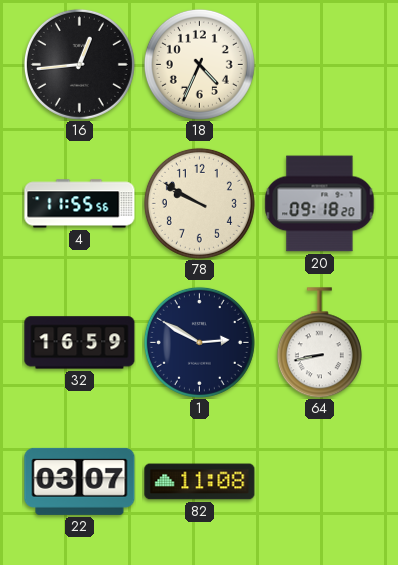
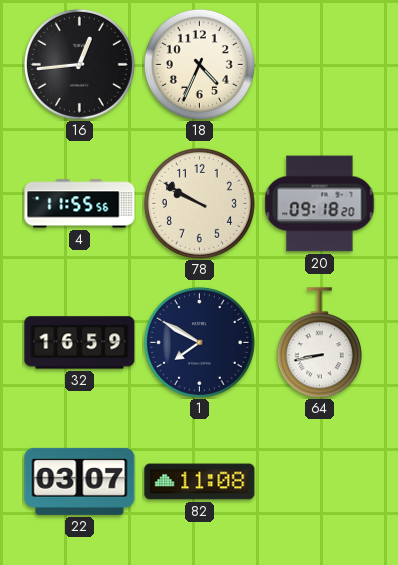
1: 2:50 -> 7:50
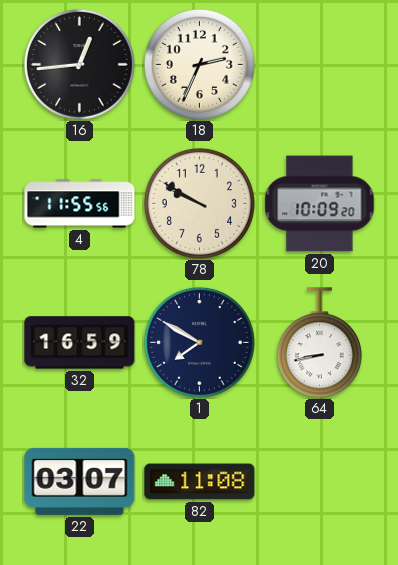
18: 4:34 -> 2:34
20: 09:18 -> 10:09
